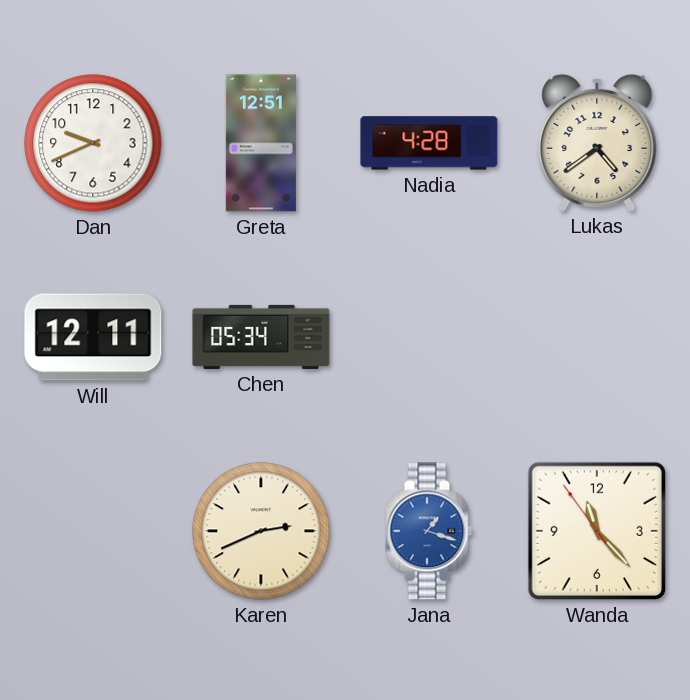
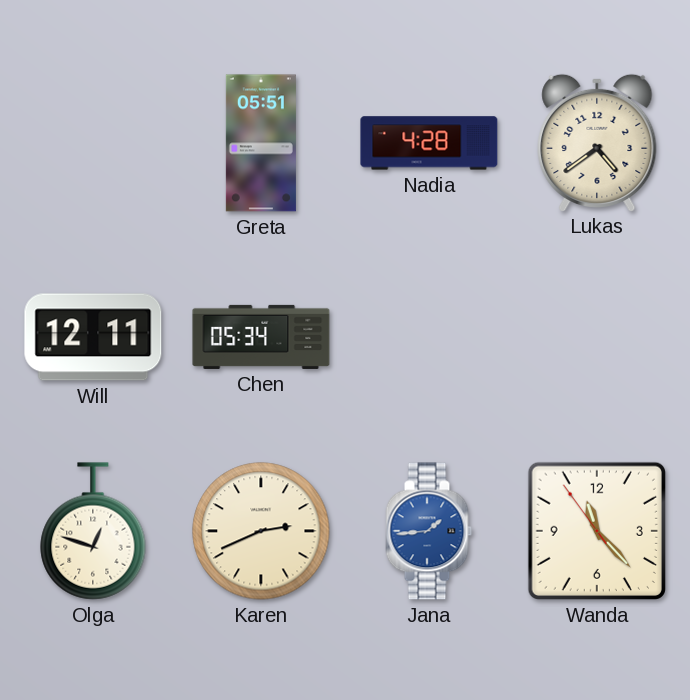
Dan: 9:41 -> none
Greta: 12:51 -> 05:51
Olga: none -> 12:48
Jana: 1:18 -> 1:44
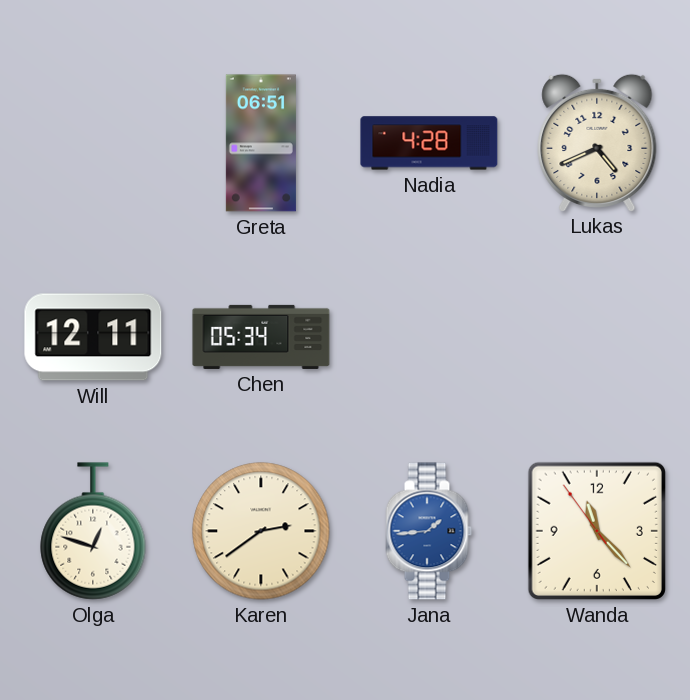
Greta: 05:51 -> 06:51
Lukas: 4:39 -> 4:41
Karen: 2:41 -> 2:39
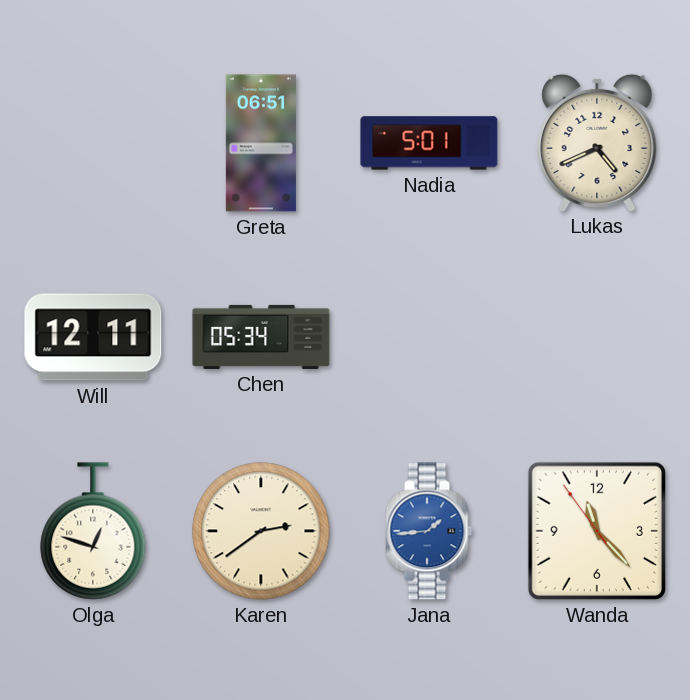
Nadia: 4:28 -> 5:01
